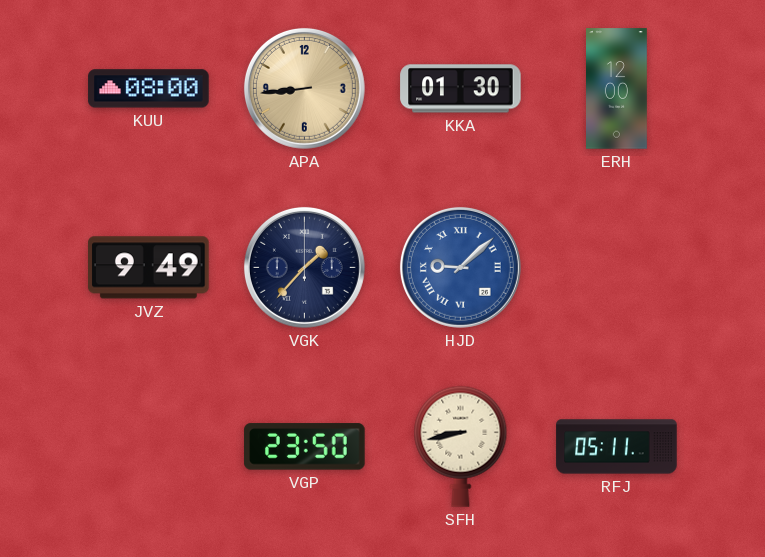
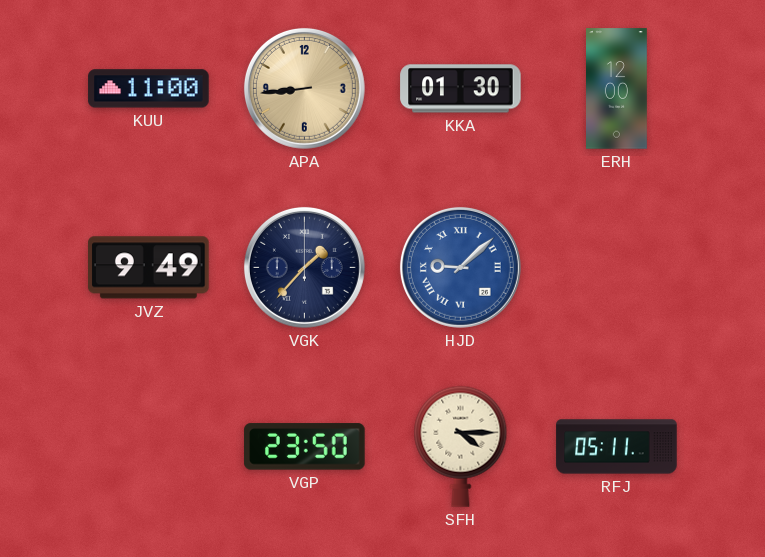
KUU: 08:00 -> 11:00
SFH: 8:43 -> 4:15
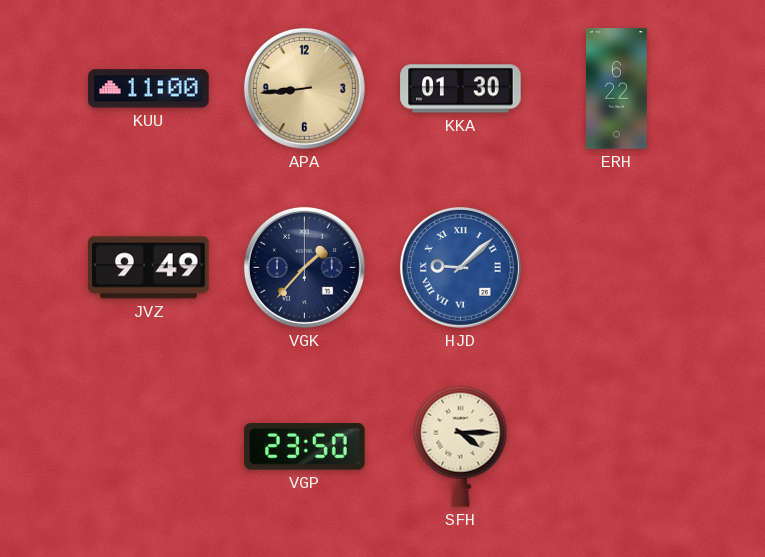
ERH: 12:00 -> 6:22
RFJ: 05:11 -> none
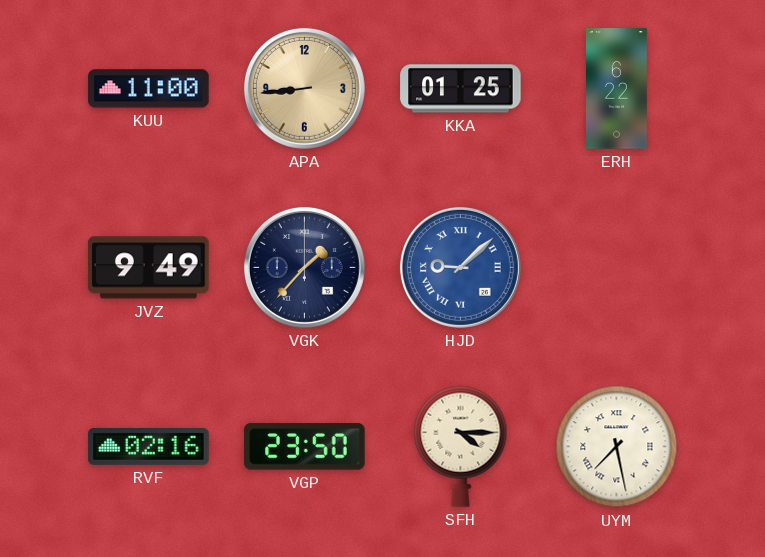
KKA: 01:30 -> 01:25
RVF: none -> 02:16
UYM: none -> 7:28
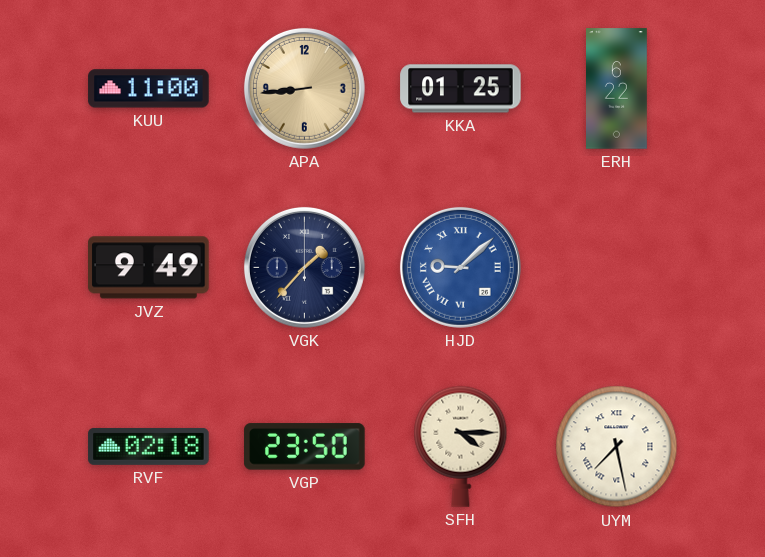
RVF: 02:16 -> 02:18
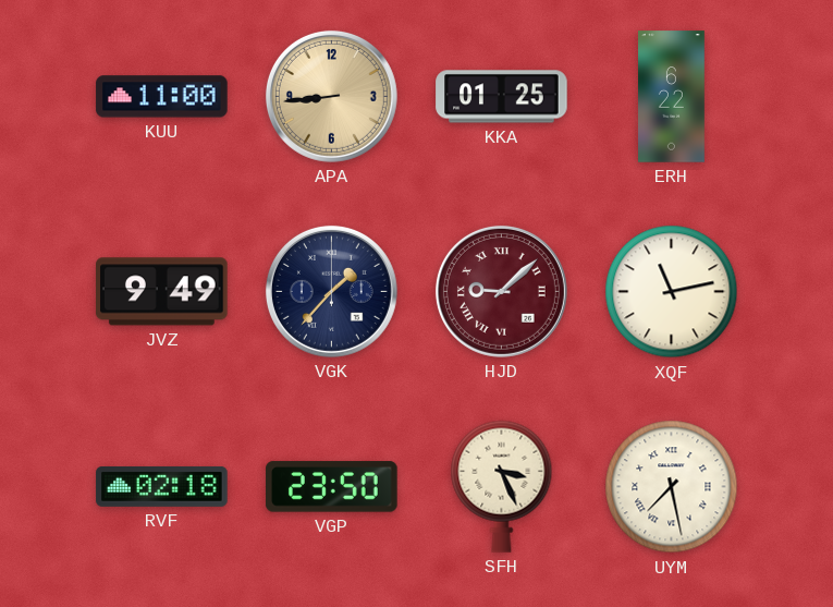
HJD dial: blue -> burgundy
XQF: none -> 11:13
SFH: 4:15 -> 3:26
